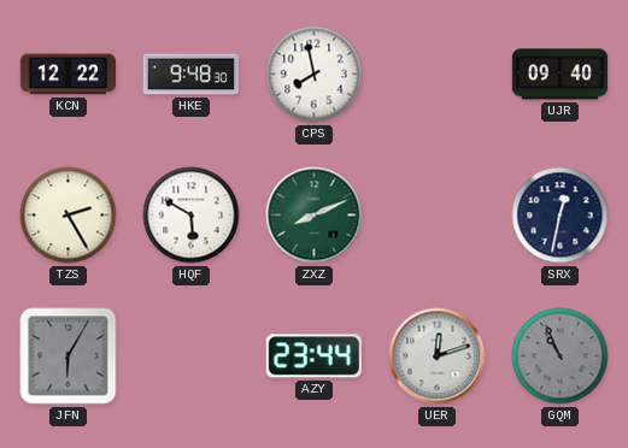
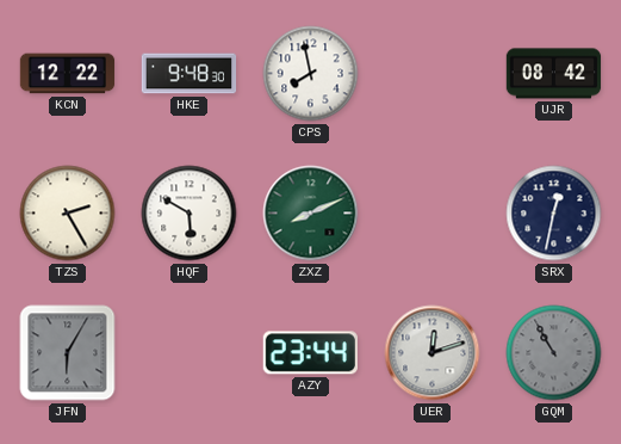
UJR: 09:40 -> 08:42
GQM: 10:56 -> 10:55
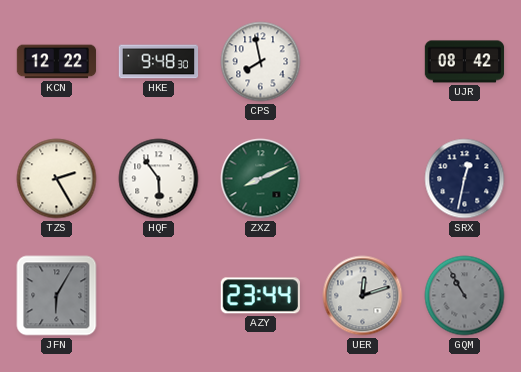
HQF: 5:50 -> 5:54
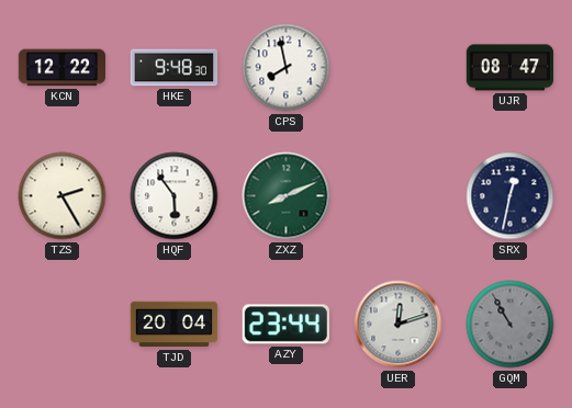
UJR: 08:42 -> 08:47
JFN: 6:05 -> none
TJD: none -> 20:04
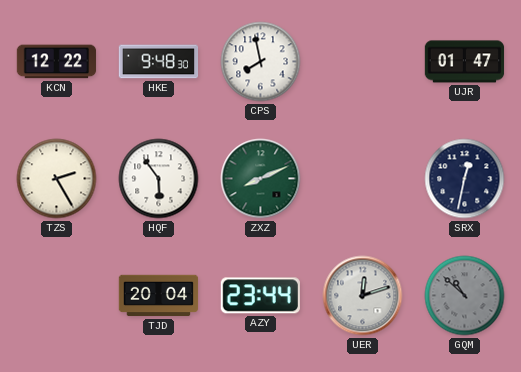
UJR: 08:47 -> 01:47
GQM: 10:55 -> 10:52
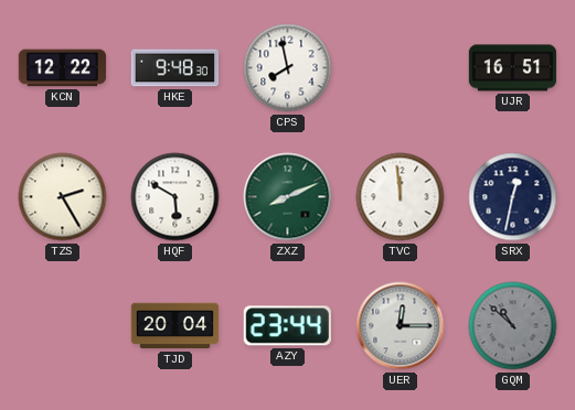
UJR: 01:47 -> 16:51
HQF: 5:54 -> 5:50
TVC: none -> 11:59
UER: 12:12 -> 12:15
